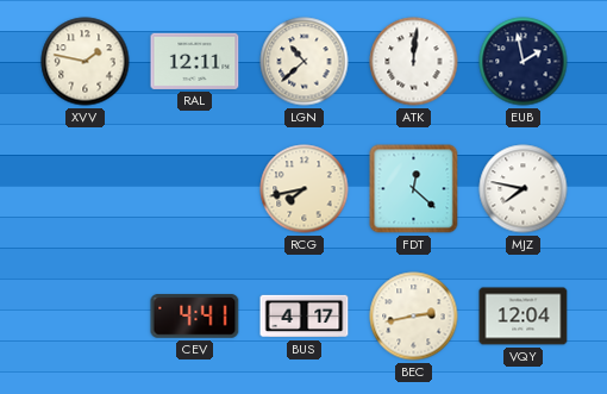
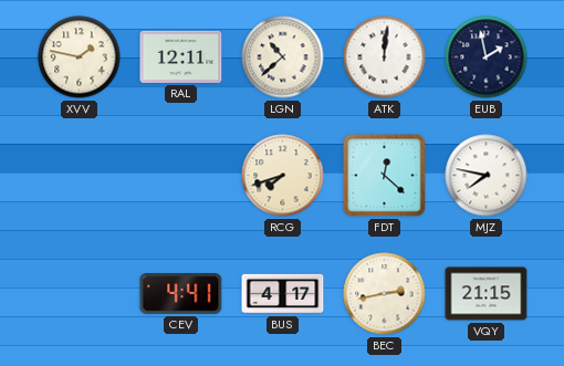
RCG: 7:43 -> 7:42
VQY: 12:04 -> 21:15
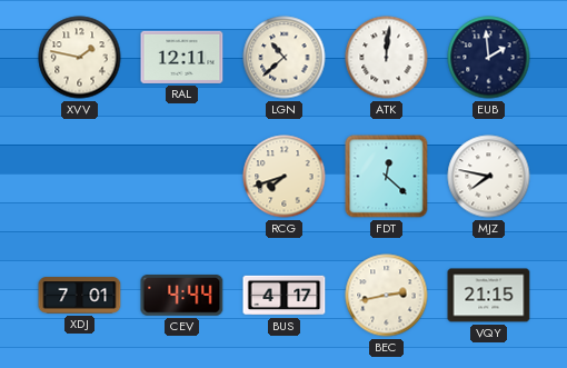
EUB: 1:58 -> 1:59
XDJ: none -> 7:01
CEV: 4:41 -> 4:44
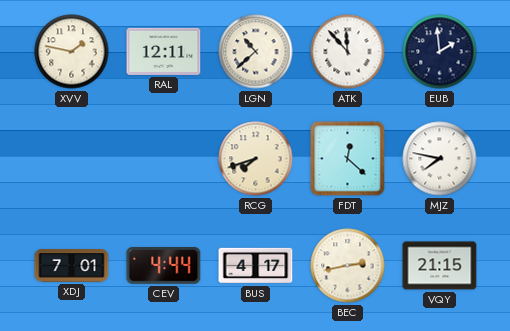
ATK: 12:01 -> 11:53
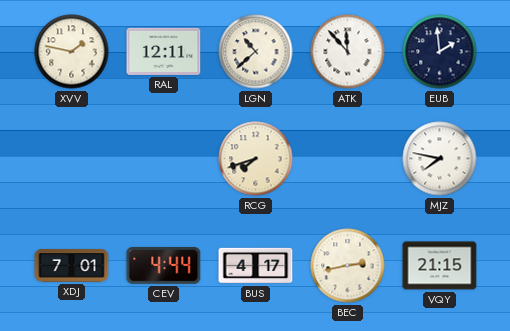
FDT: 12:22 -> none
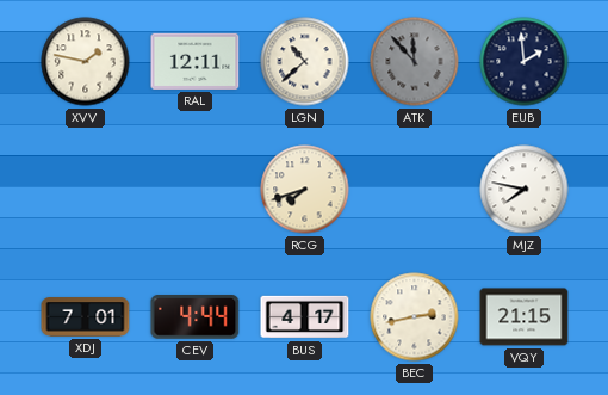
ATK dial: white -> grey
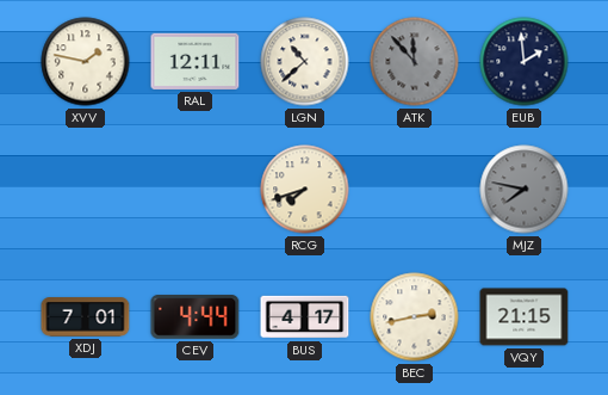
MJZ dial: white -> grey
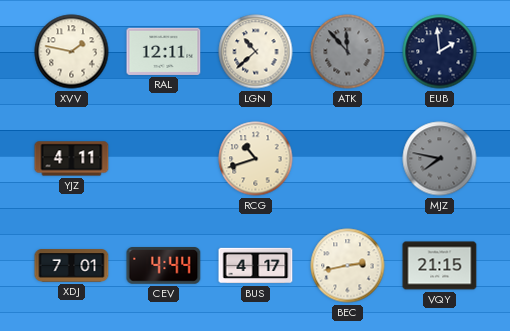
YJZ: none -> 4:11
RCG: 7:42 -> 10:42
